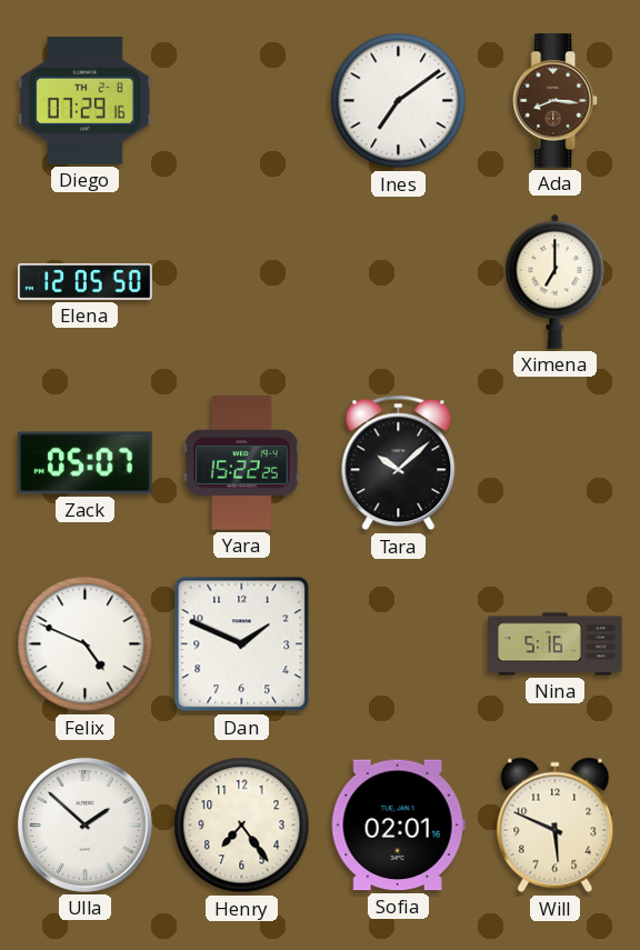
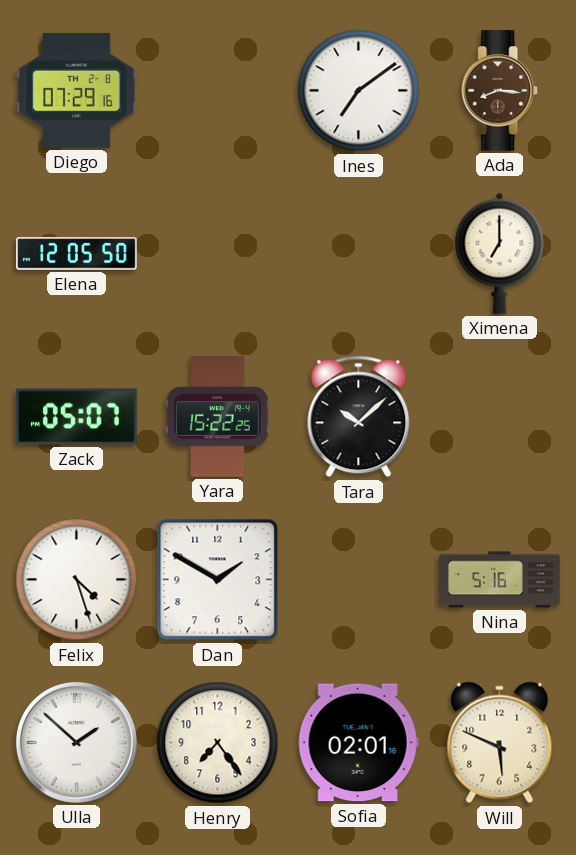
Felix: 4:49 -> 4:27
Dan: 1:49 -> 1:50
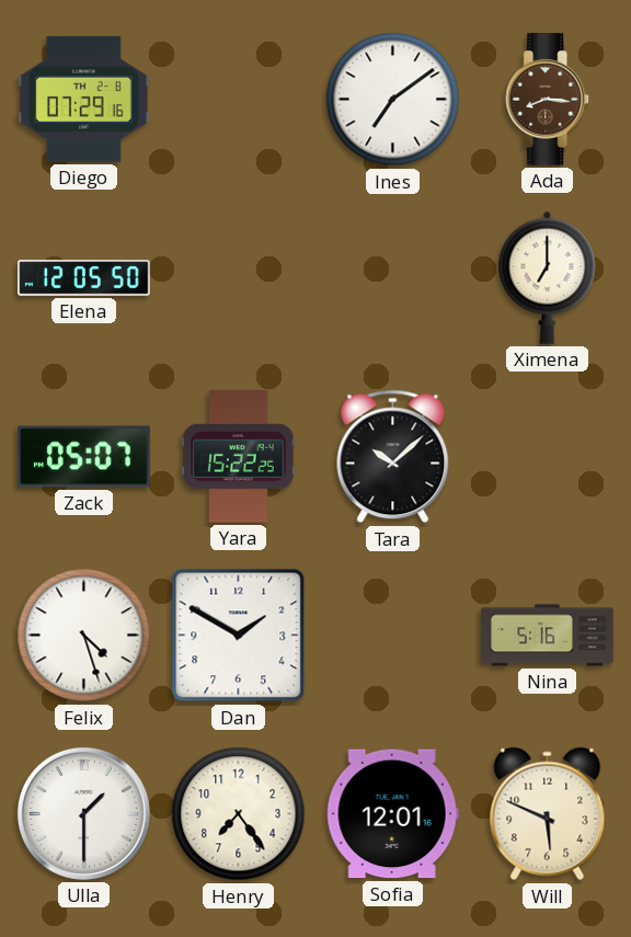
Ulla: 1:52 -> 1:30
Sofia: 02:01 -> 12:01
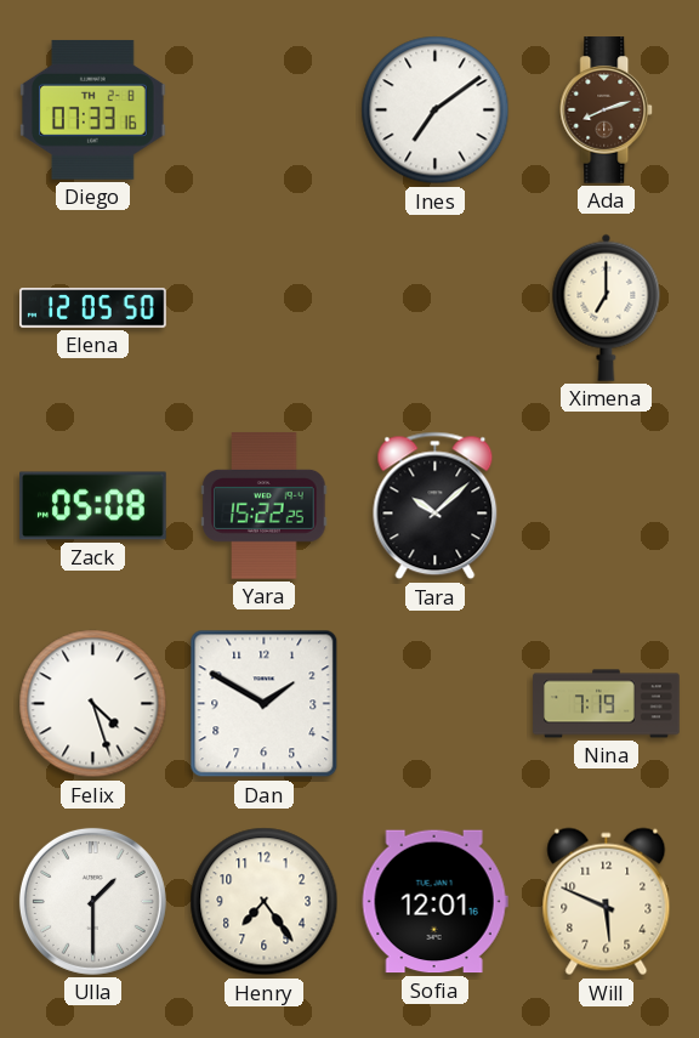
Diego: 07:29 -> 07:33
Ada: 8:16 -> 8:12
Zack: 05:07 -> 05:08
Nina: 5:16 -> 7:19
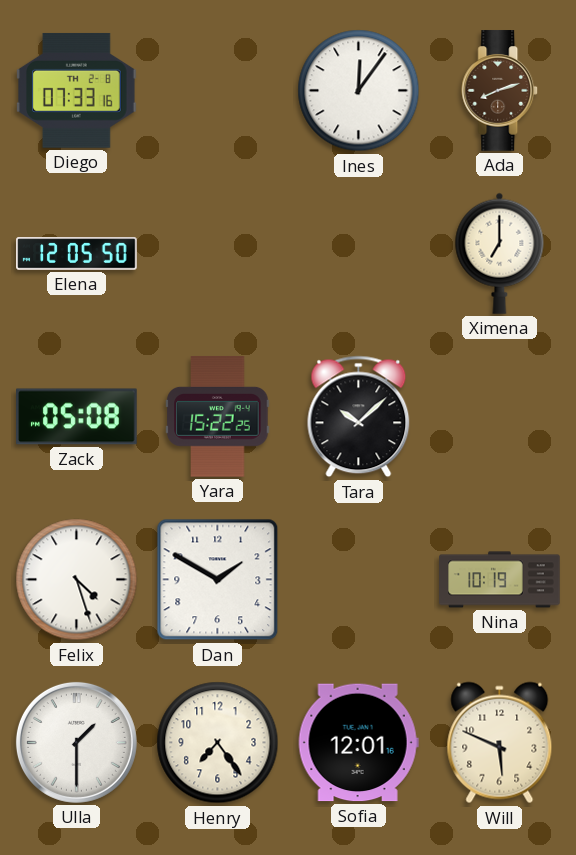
Ines: 7:09 -> 12:06
Nina: 7:19 -> 10:19
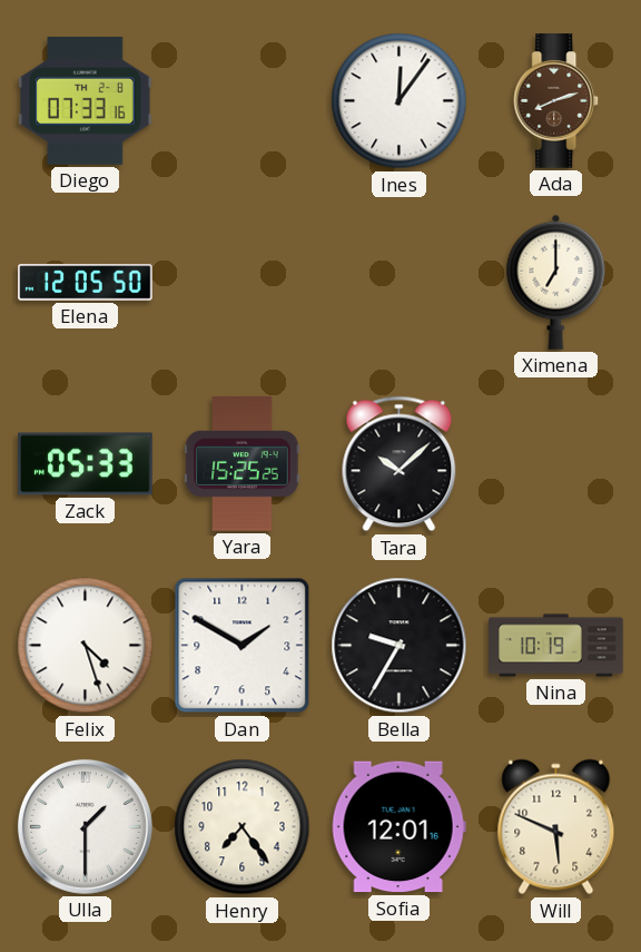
Zack: 05:08 -> 05:33
Yara: 15:22 -> 15:25
Bella: none -> 9:35
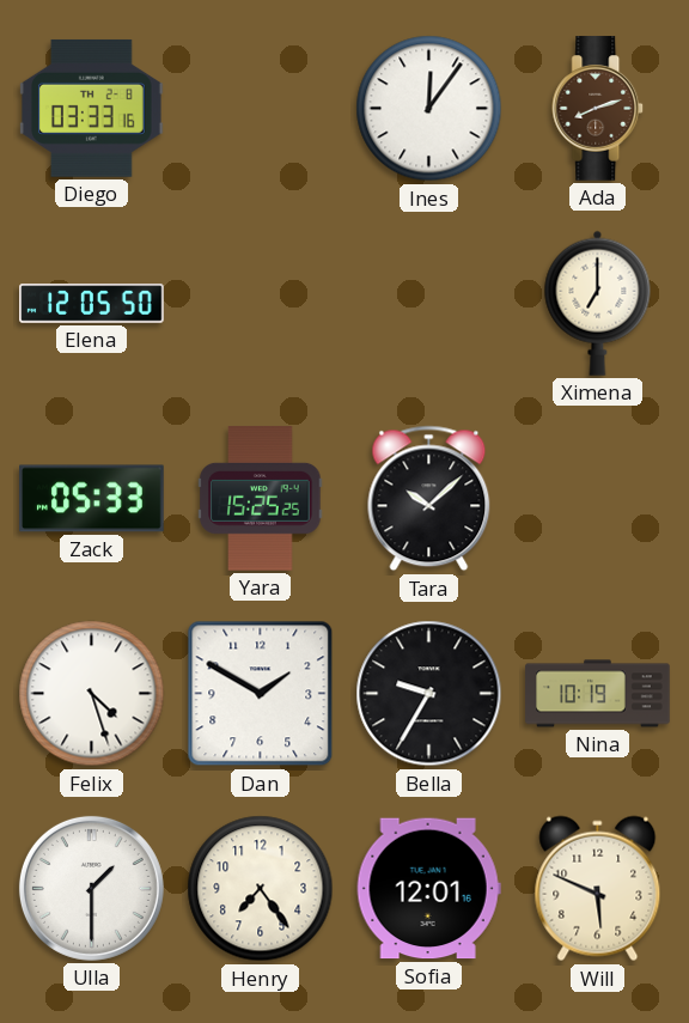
Diego: 07:33 -> 03:33
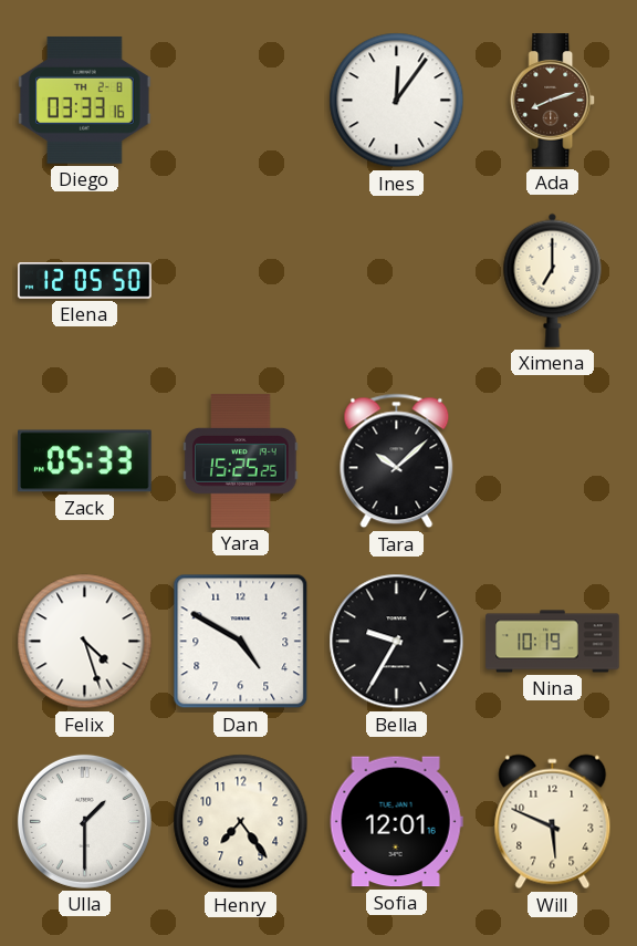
Dan: 1:50 -> 4:50
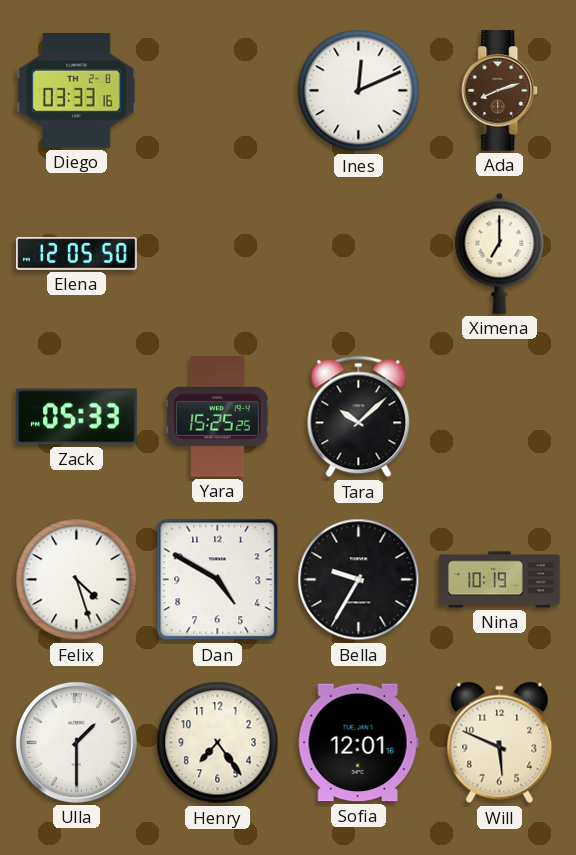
Ines: 12:06 -> 12:11
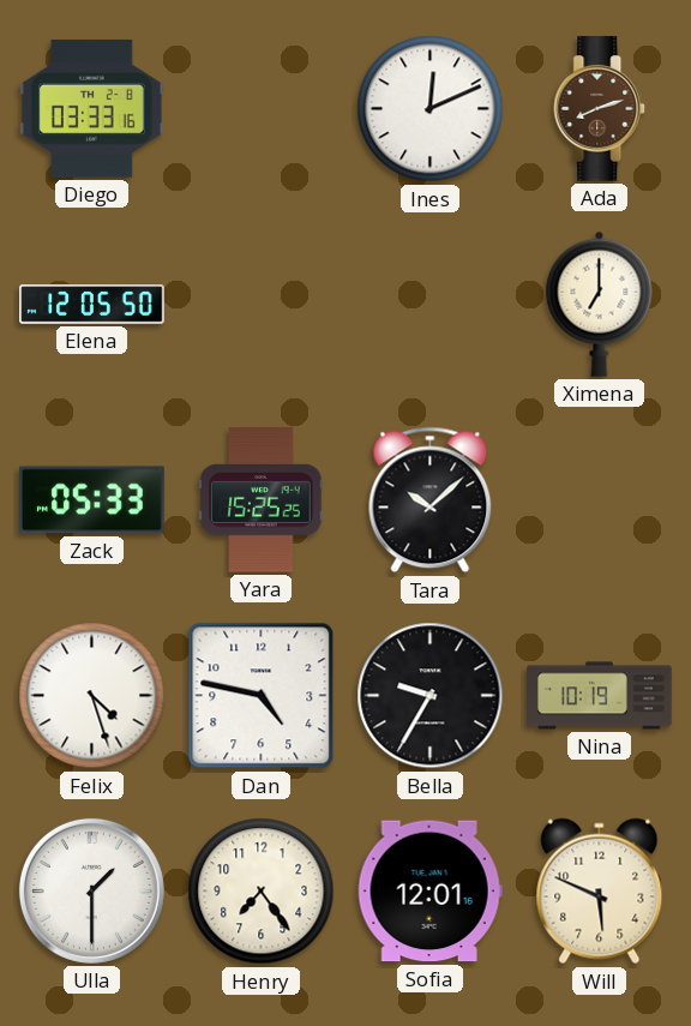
Dan: 4:50 -> 4:47
